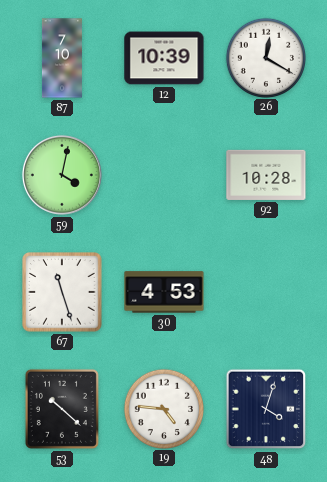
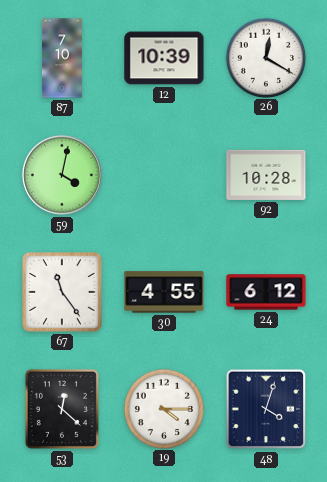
67: 11:27 -> 11:24
30: 4:53 -> 4:55
24: none -> 6:12
53: 10:22 -> 12:22
19: 4:46 -> 4:15
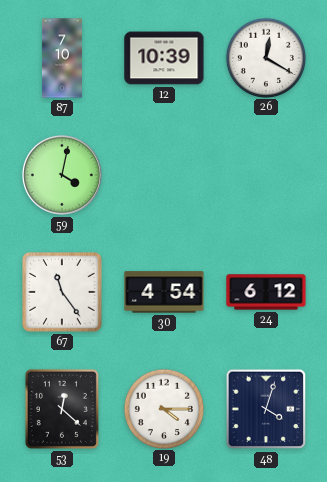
92: 10:28 -> none
30: 4:55 -> 4:54
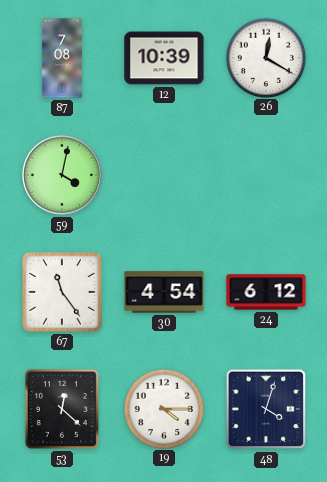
87: 7:10 -> 7:08
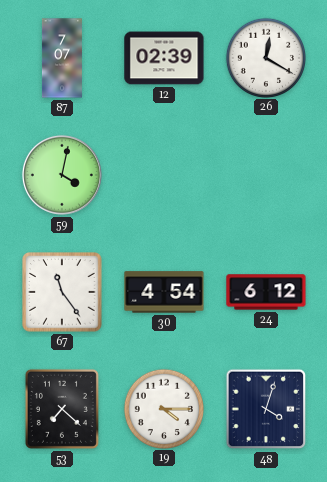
87: 7:08 -> 7:07
12: 10:39 -> 02:39
53: 12:22 -> 7:22
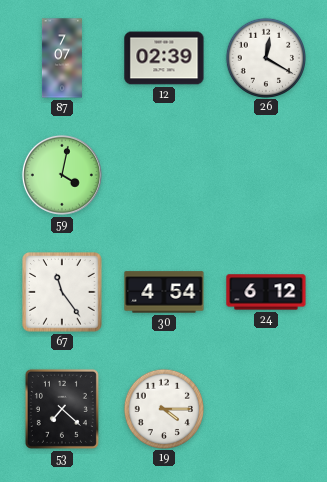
48: 4:03 -> none
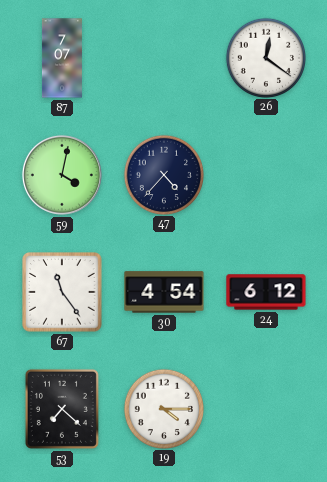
12: 02:39 -> none
26: 12:20 -> 12:21
47: none -> 4:37
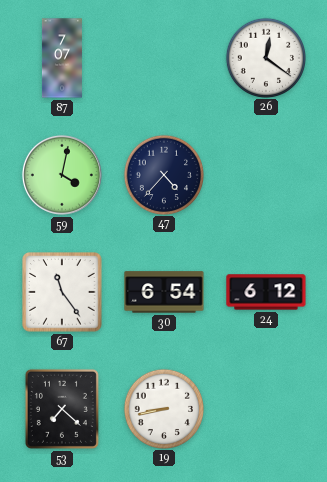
30: 4:54 -> 6:54
19: 4:15 -> 8:43
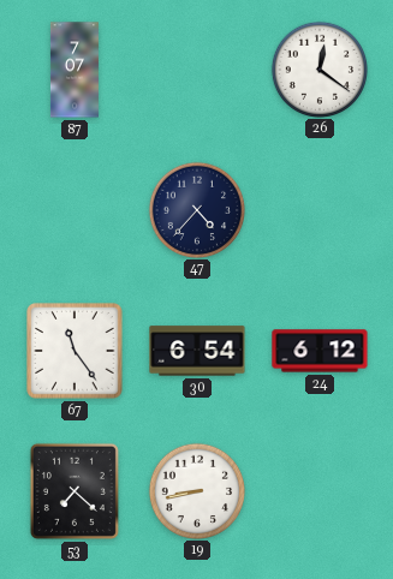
59: 4:02 -> none
